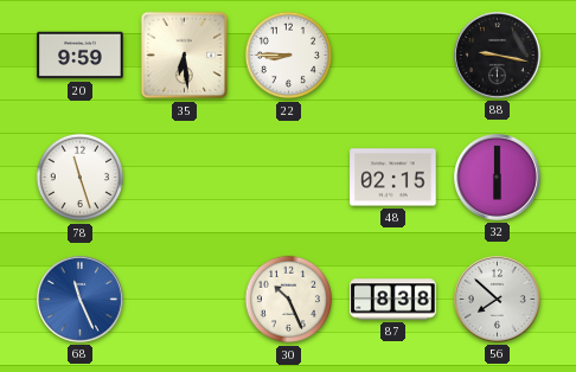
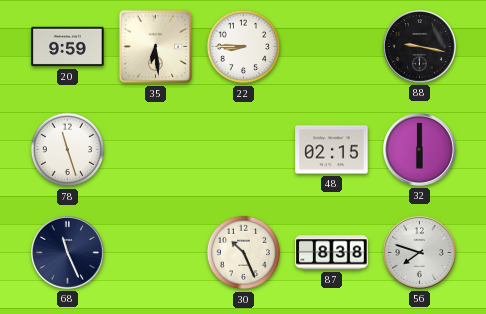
68 dial: blue -> navy
56: 7:52 -> 7:48
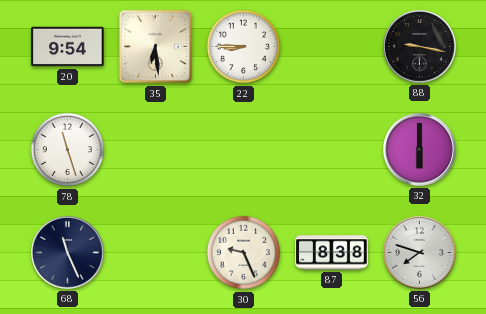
20: 9:59 -> 9:54
48: 02:15 -> none
30: 10:26 -> 9:26
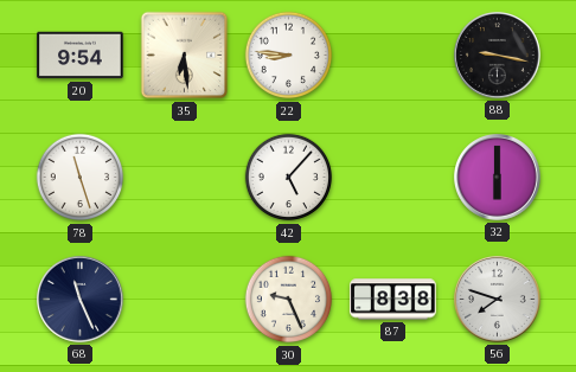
22: 8:45 -> 8:46
42: none -> 5:07
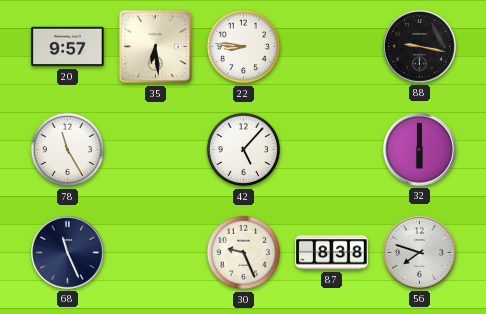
20: 9:54 -> 9:57
78: 11:27 -> 11:25
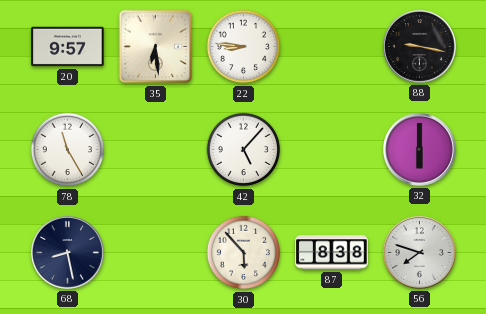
68: 11:26 -> 8:28
30: 9:26 -> 5:53
